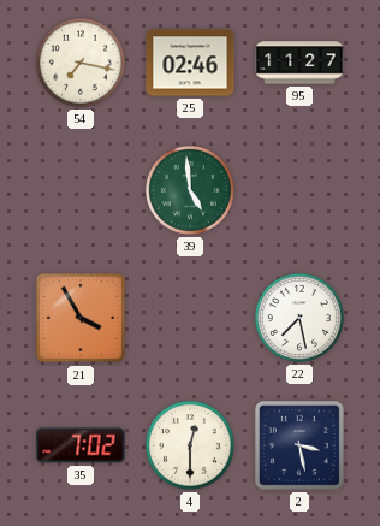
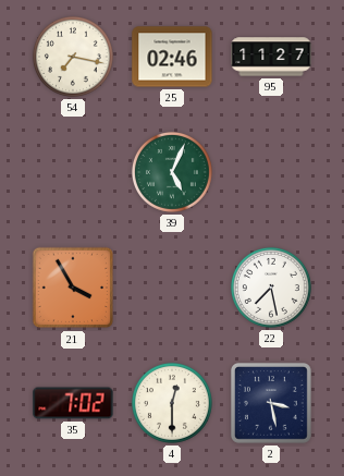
39: 4:59 -> 5:04
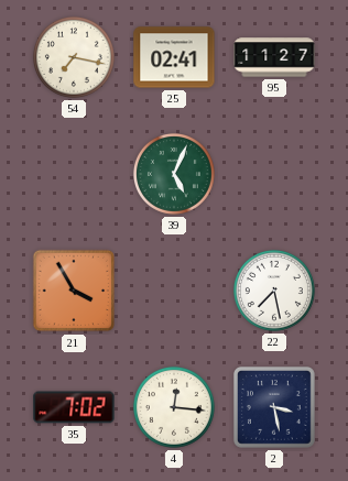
25: 02:46 -> 02:41
4: 12:30 -> 12:16
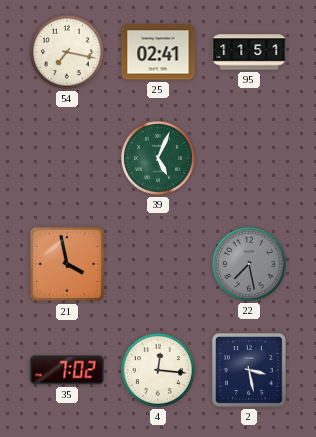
95: 11:27 -> 11:51
21: 3:55 -> 3:58
22 dial: white -> grey
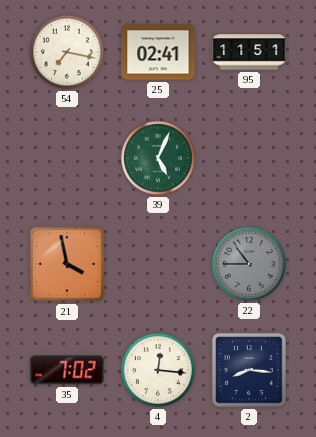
22: 7:28 -> 10:45
2: 3:28 -> 8:16
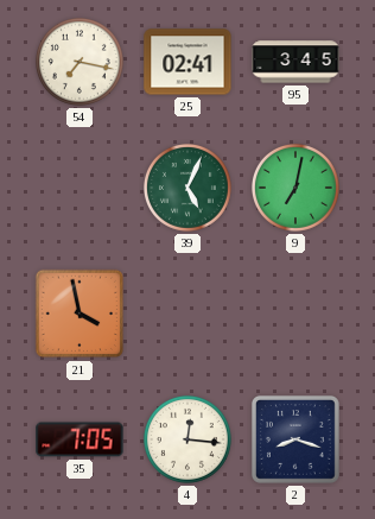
95: 11:51 -> 3:45
9: none -> 7:02
22: 10:45 -> none
35: 7:02 -> 7:05
2: 8:16 -> 8:18
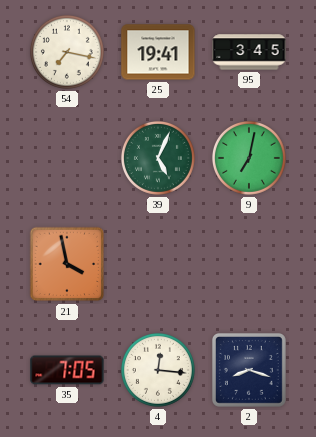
25: 02:41 -> 19:41
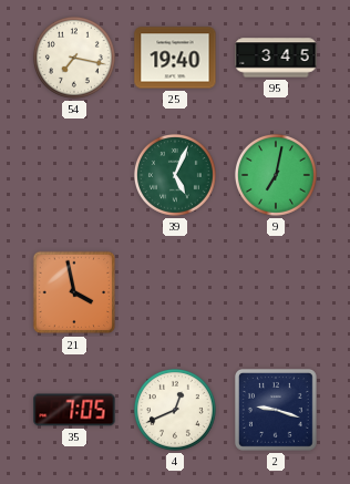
25: 19:41 -> 19:40
4: 12:16 -> 12:41
2: 8:18 -> 9:18
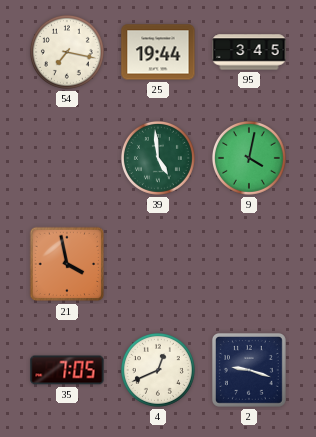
25: 19:40 -> 19:44
39: 5:04 -> 4:59
9: 7:02 -> 4:02
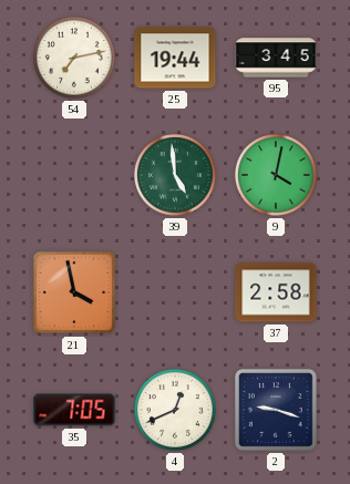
54: 7:17 -> 7:13
37: none -> 2:58
